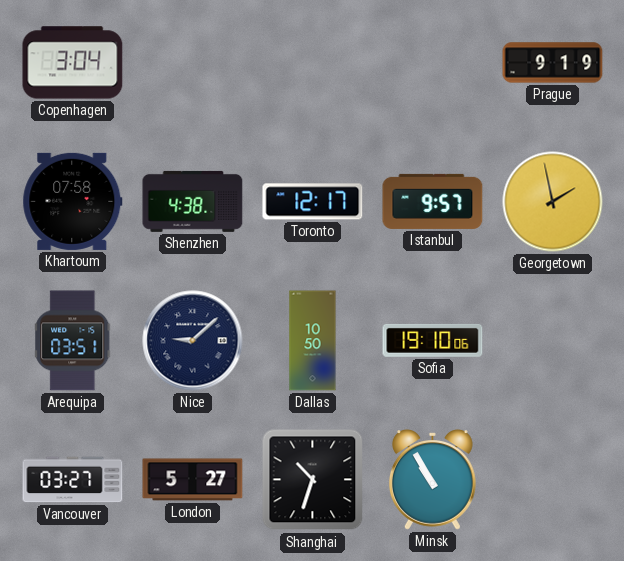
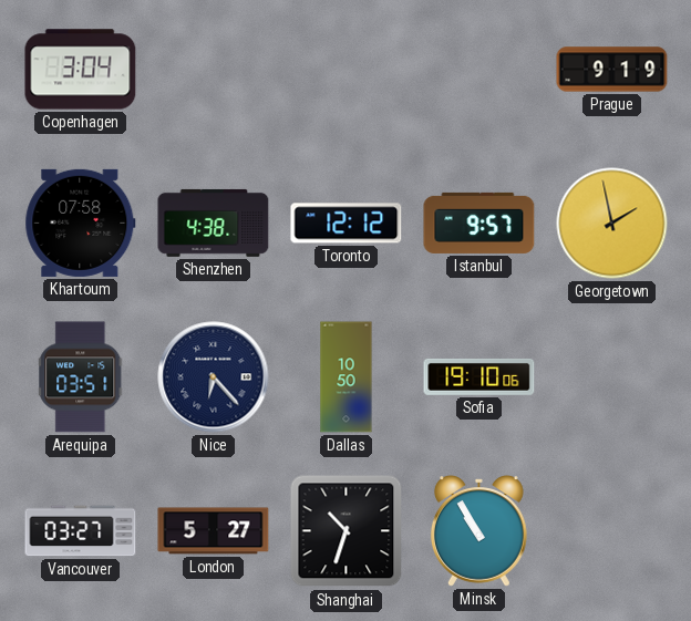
Toronto: 12:17 -> 12:12
Nice: 9:08 -> 6:23
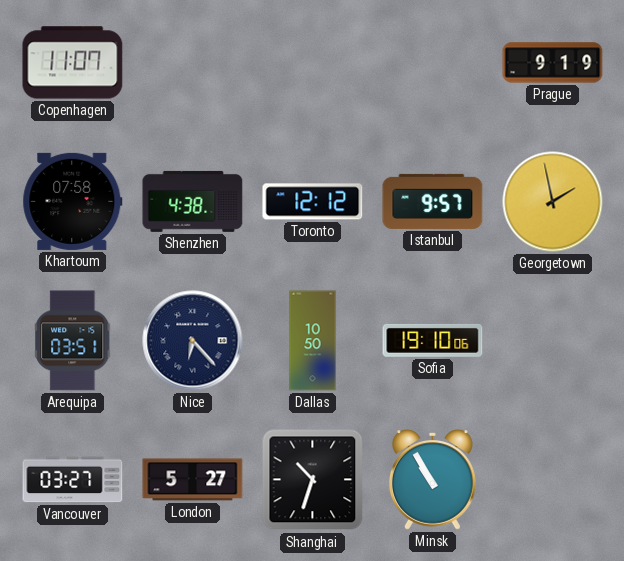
Copenhagen: 3:04 -> 11:07
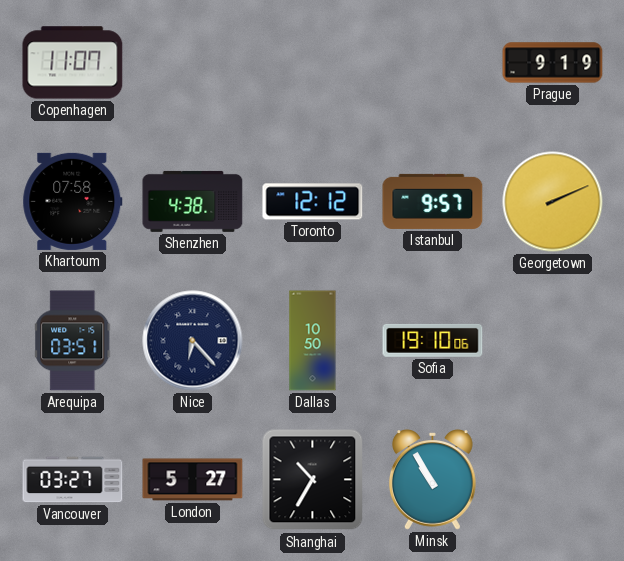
Georgetown: 1:58 -> 2:11
Shanghai: 10:33 -> 10:35
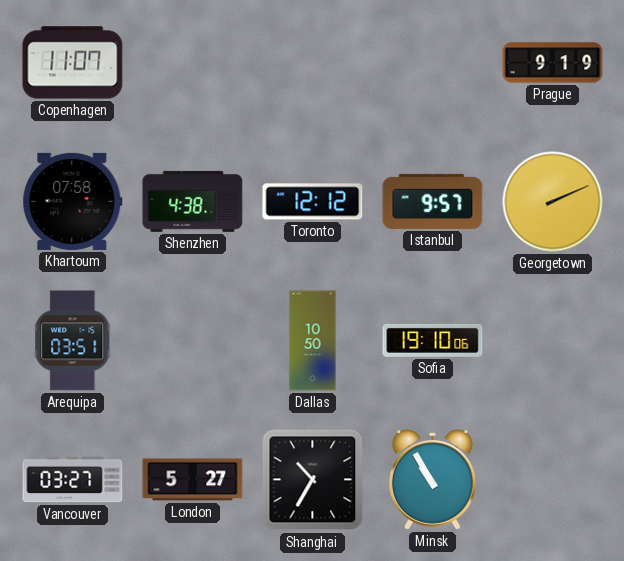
Nice: 6:23 -> none
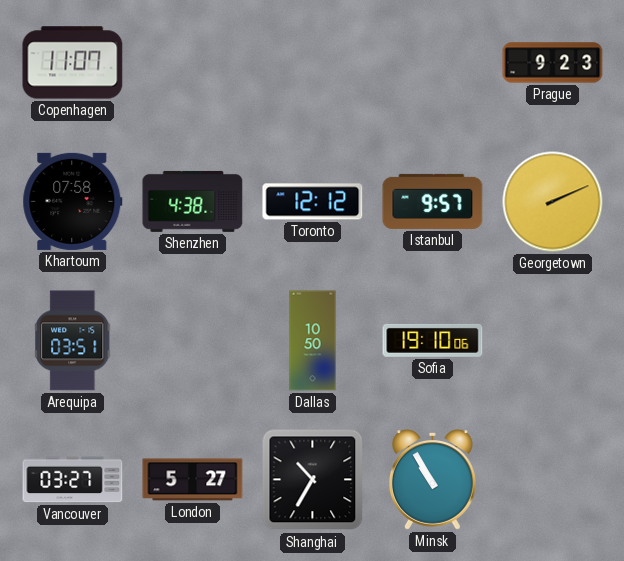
Prague: 9:19 -> 9:23
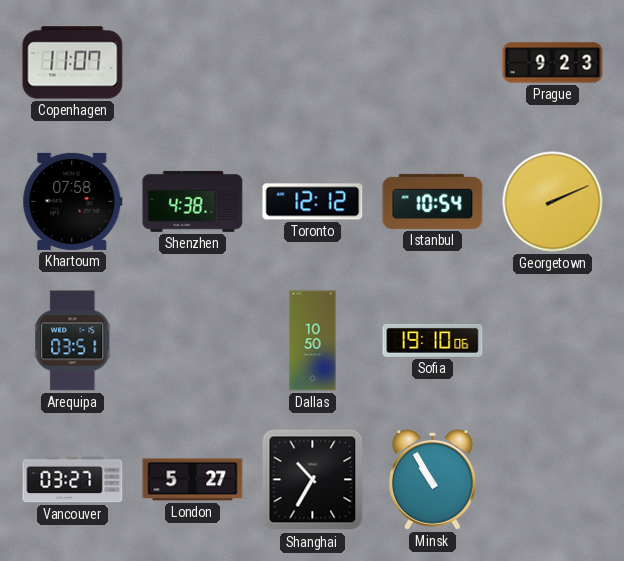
Istanbul: 9:57 -> 10:54
